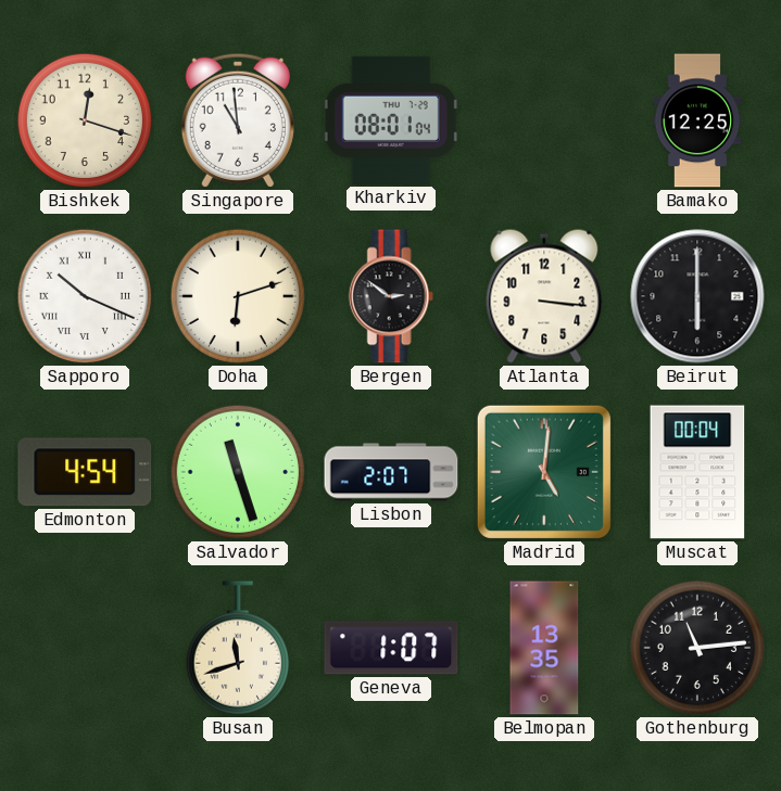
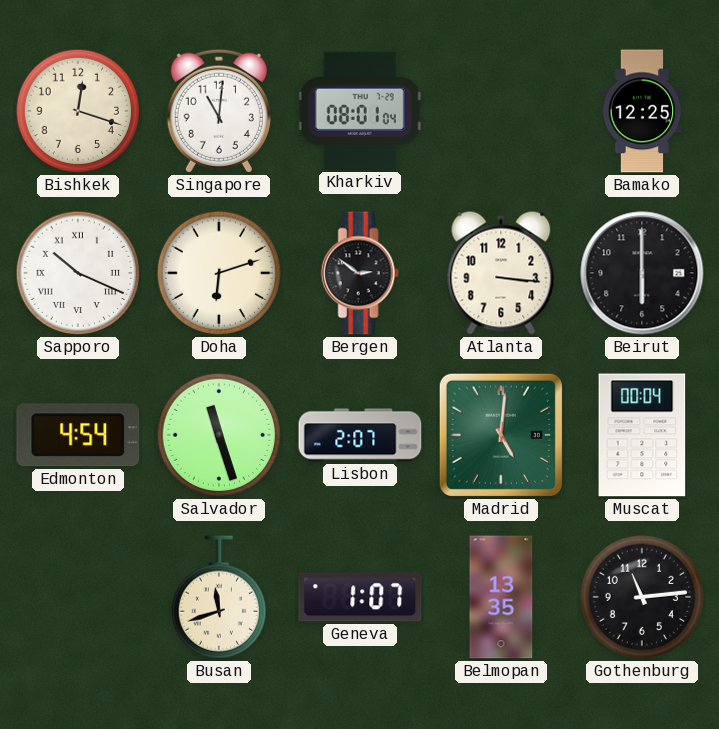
Singapore: 10:59 -> 11:01
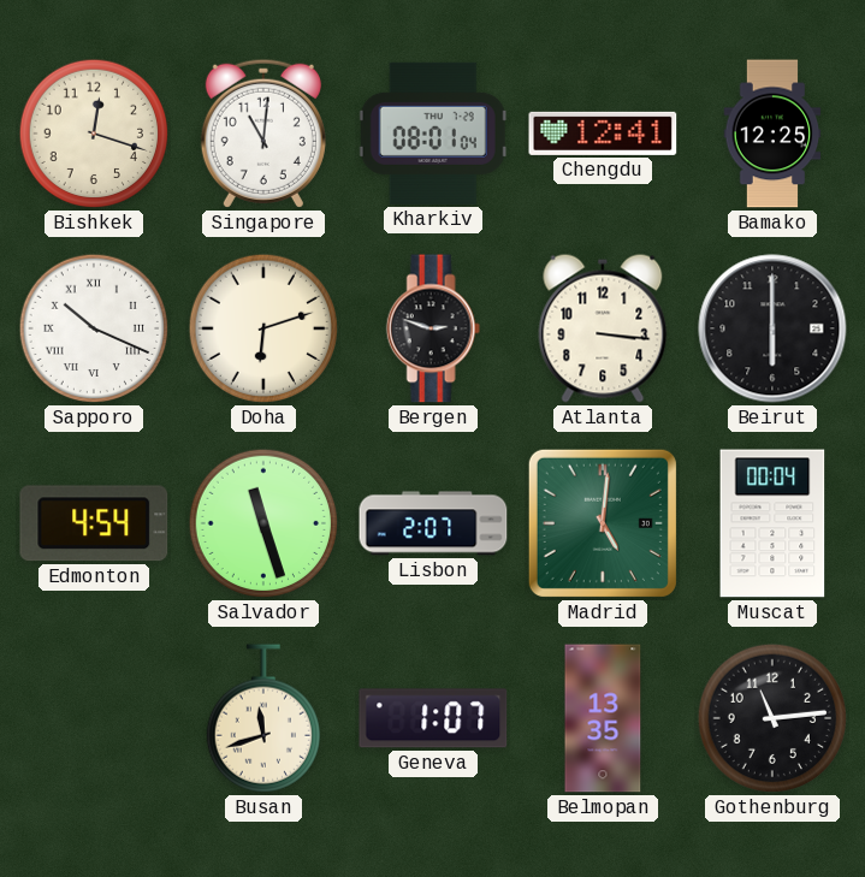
Chengdu: none -> 12:41
Bergen: 2:51 -> 2:48
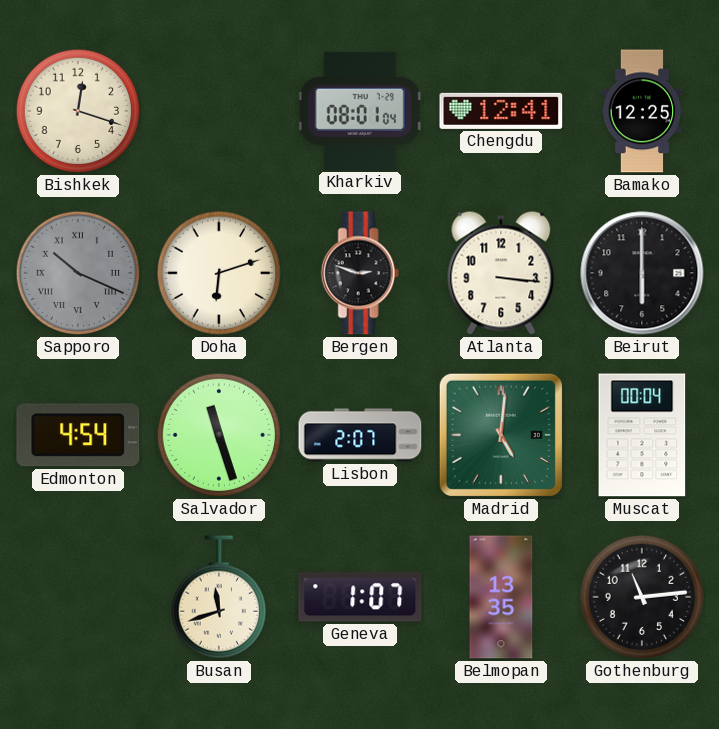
Singapore: 11:01 -> none
Sapporo dial: white -> grey
